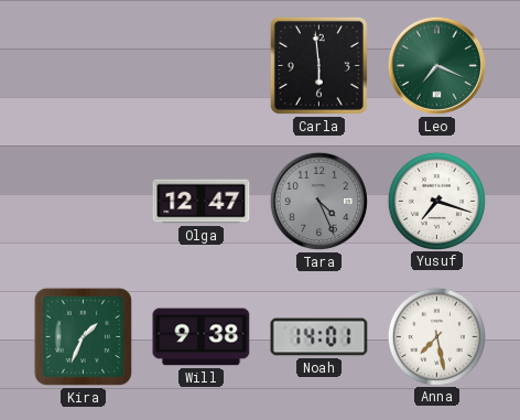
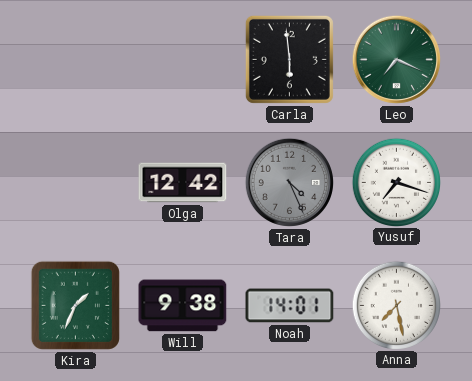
Olga: 12:47 -> 12:42
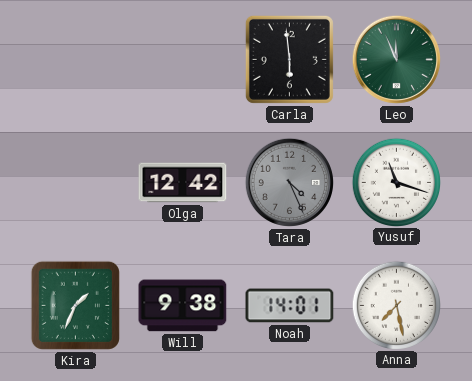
Leo: 7:19 -> 11:56
Yusuf: 7:18 -> 11:18
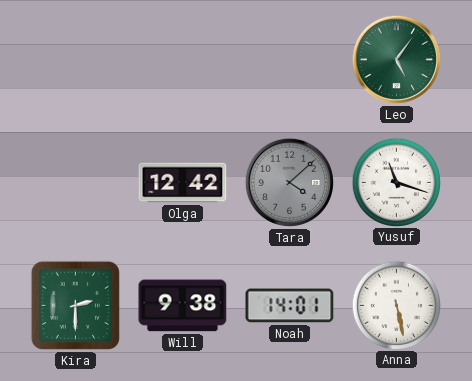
Carla: 5:59 -> none
Leo: 11:56 -> 5:06
Tara: 4:26 -> 4:08
Kira: 1:34 -> 2:30
Anna: 7:28 -> 5:28
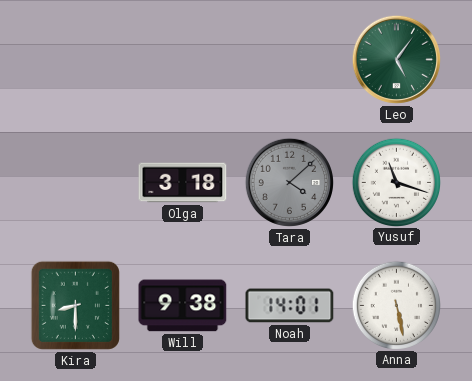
Olga: 12:42 -> 3:18
Kira: 2:30 -> 8:30
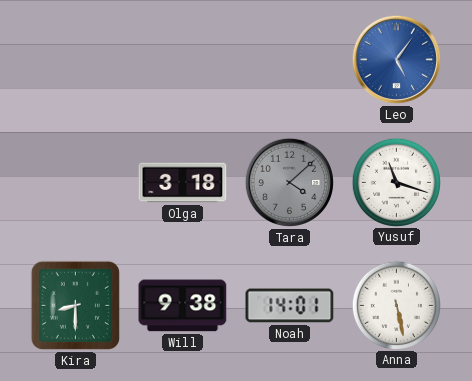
Leo dial: green -> blue
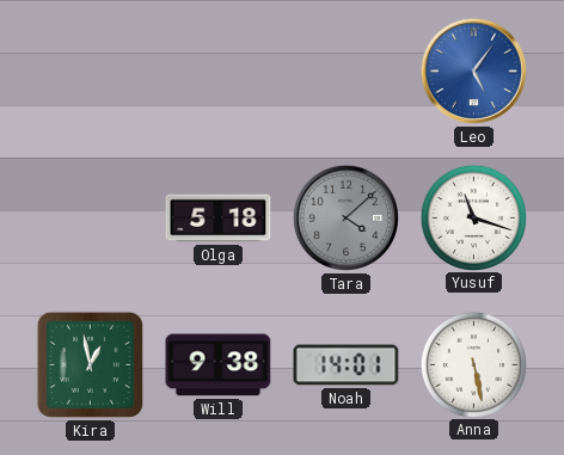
Olga: 3:18 -> 5:18
Kira: 8:30 -> 12:58
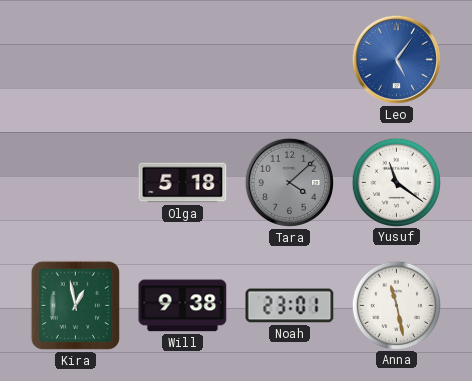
Yusuf: 11:18 -> 11:21
Noah: 14:01 -> 23:01
Anna: 5:28 -> 11:28
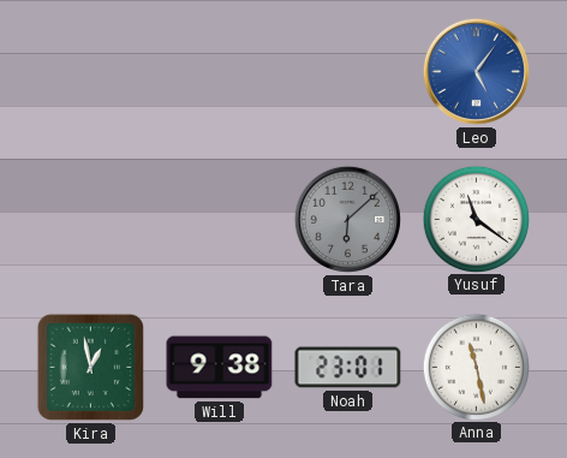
Olga: 5:18 -> none
Tara: 4:08 -> 6:08
